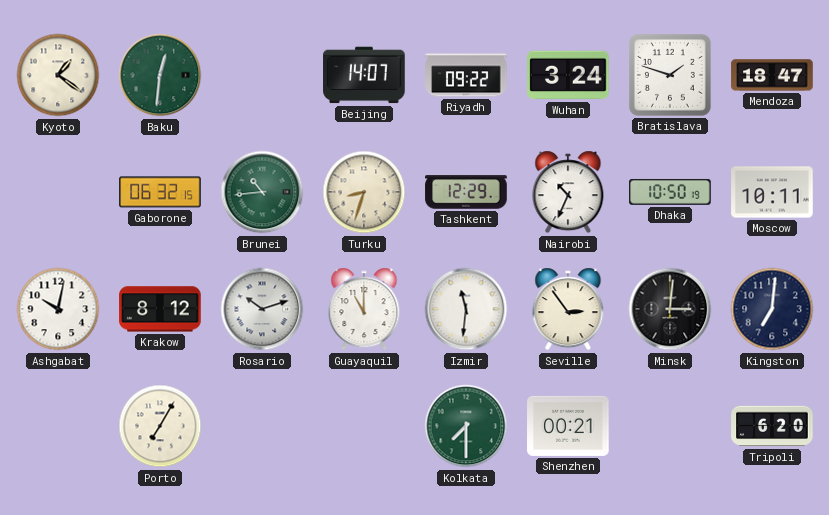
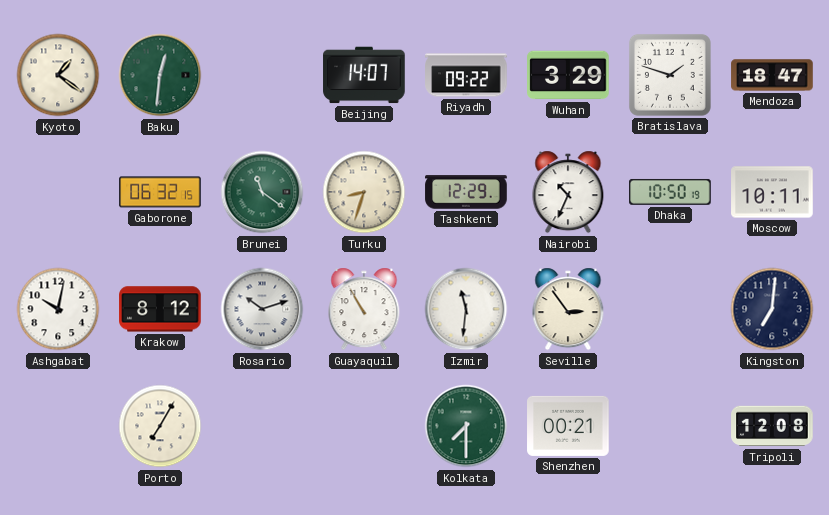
Wuhan: 3:24 -> 3:29
Brunei: 10:44 -> 11:21
Guayaquil: 11:00 -> 10:55
Minsk: 3:01 -> none
Tripoli: 6:20 -> 12:08
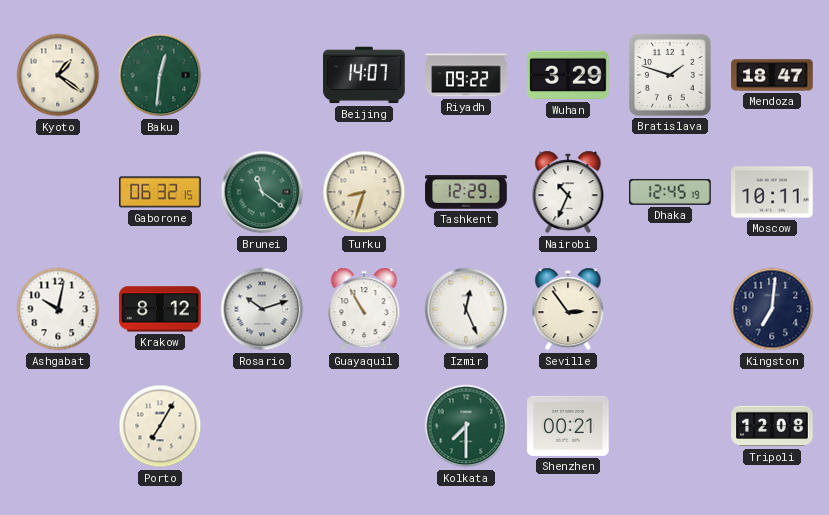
Dhaka: 10:50 -> 12:45
Izmir: 11:31 -> 12:26
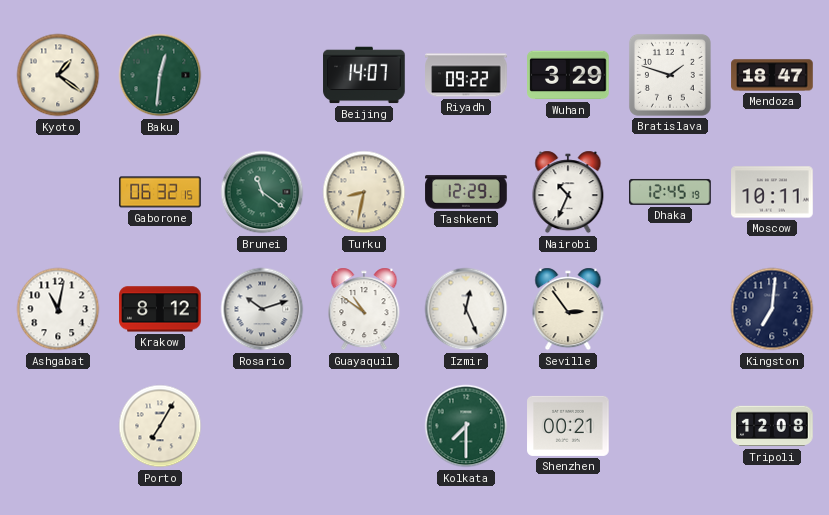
Turku: 8:33 -> 8:32
Ashgabat: 10:02 -> 11:02
Guayaquil: 10:55 -> 10:51
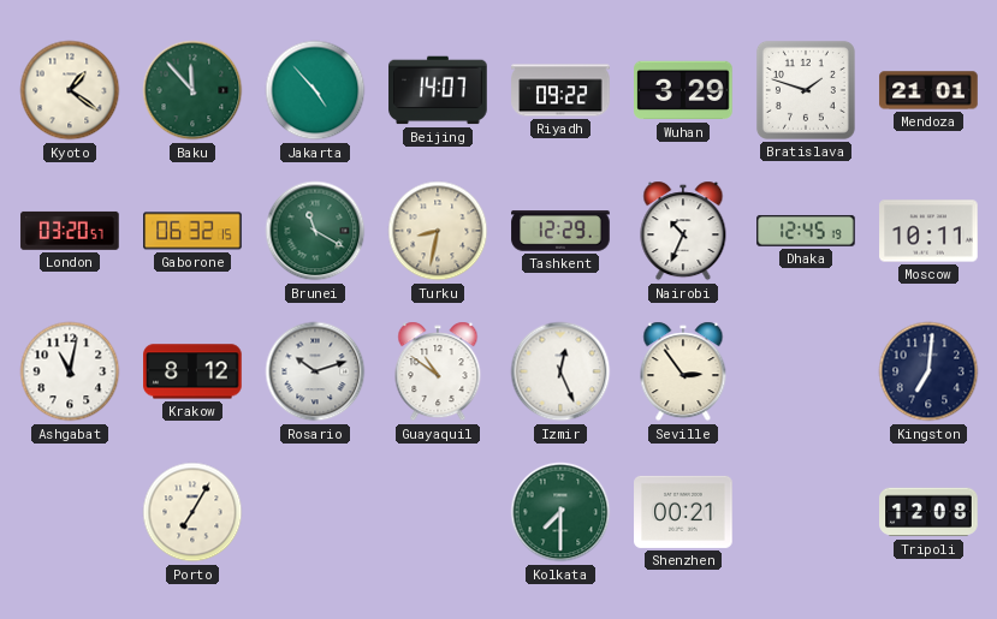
Baku: 12:31 -> 11:53
Jakarta: none -> 4:53
Mendoza: 18:47 -> 21:01
London: none -> 03:20
Brunei: 11:21 -> 11:20
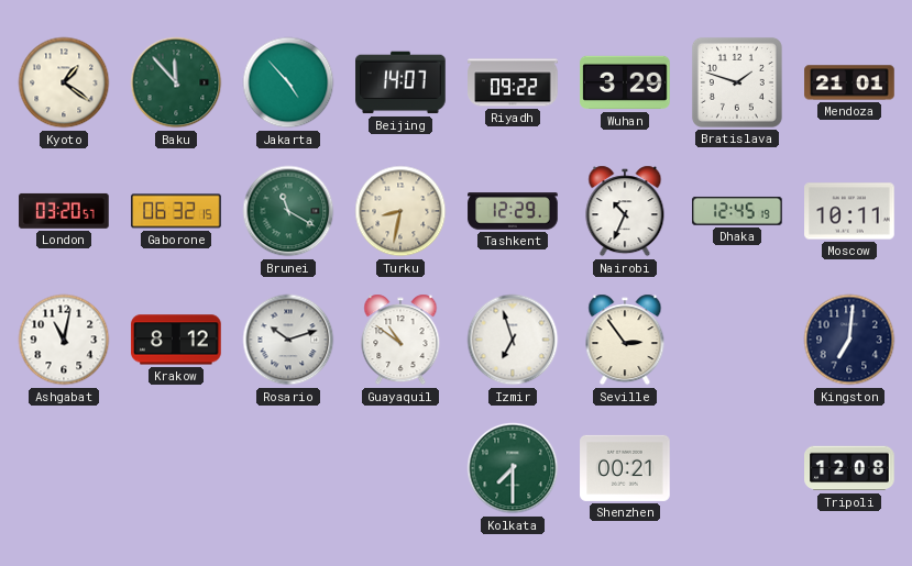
Izmir: 12:26 -> 6:57
Porto: 7:05 -> none
